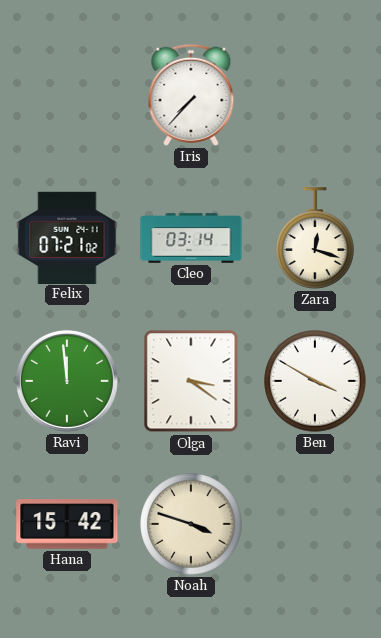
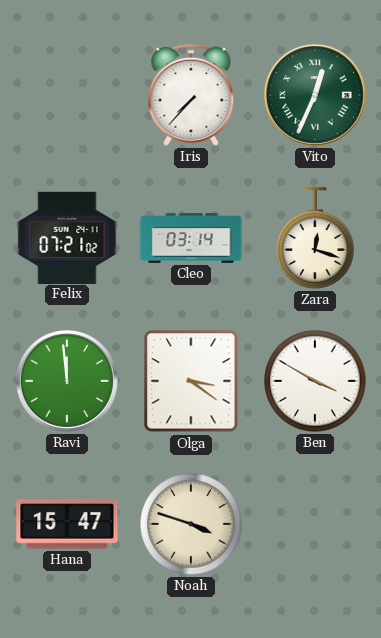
Vito: none -> 12:34
Hana: 15:42 -> 15:47
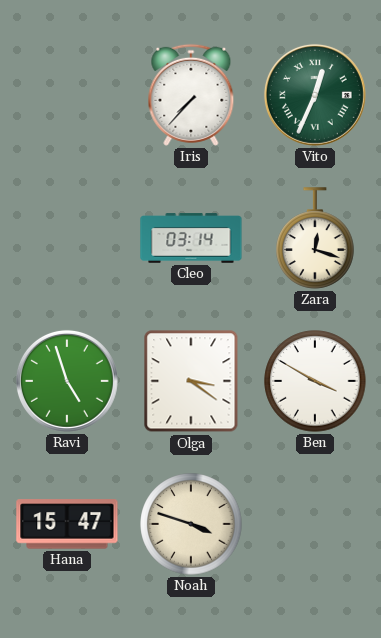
Felix: 07:21 -> none
Ravi: 11:59 -> 4:57
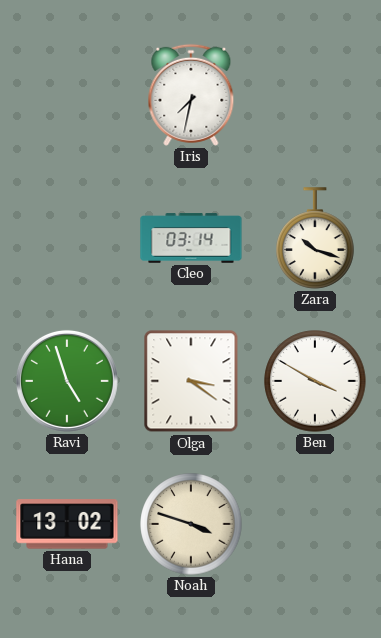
Iris: 7:37 -> 7:32
Vito: 12:34 -> none
Zara: 12:18 -> 10:18
Hana: 15:47 -> 13:02
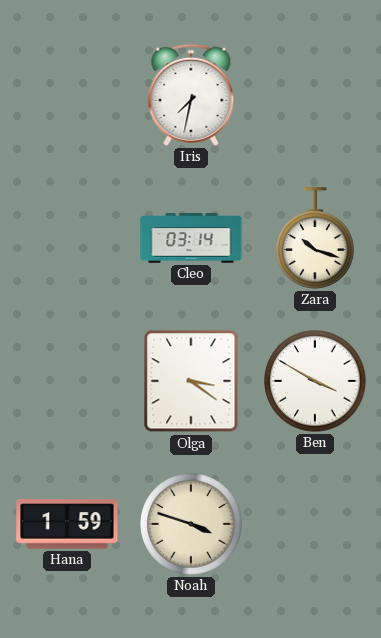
Ravi: 4:57 -> none
Hana: 13:02 -> 1:59
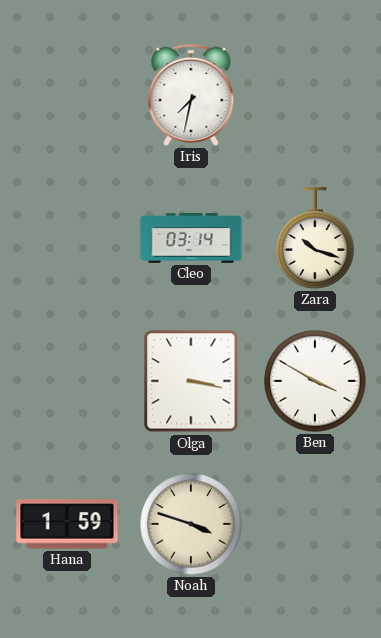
Olga: 3:21 -> 3:17
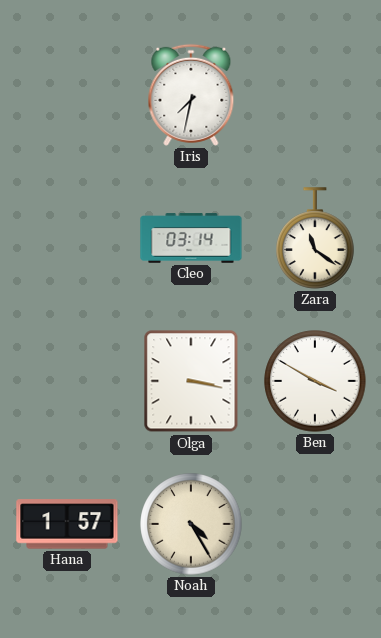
Zara: 10:18 -> 11:21
Hana: 1:59 -> 1:57
Noah: 3:48 -> 4:25
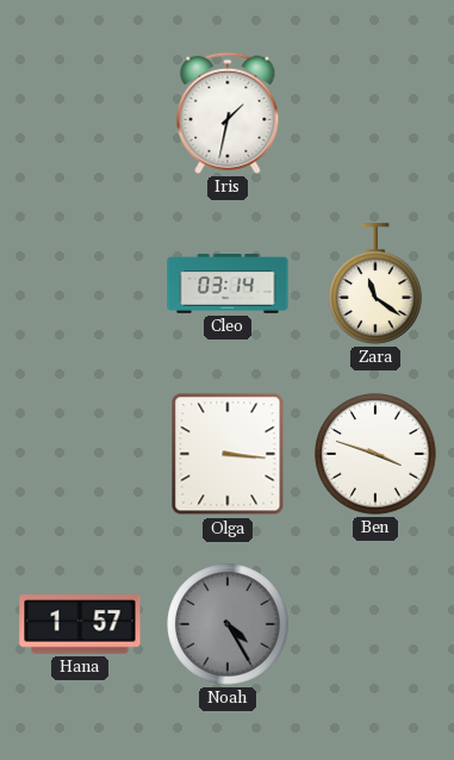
Iris: 7:32 -> 1:32
Olga: 3:17 -> 3:16
Ben: 3:50 -> 3:48
Noah dial: cream -> grey
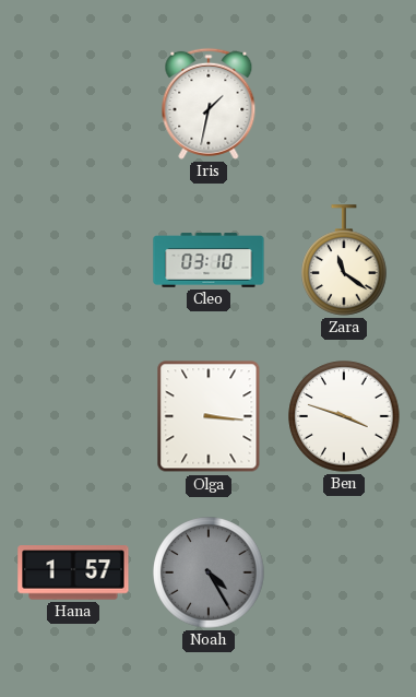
Cleo: 03:14 -> 03:10
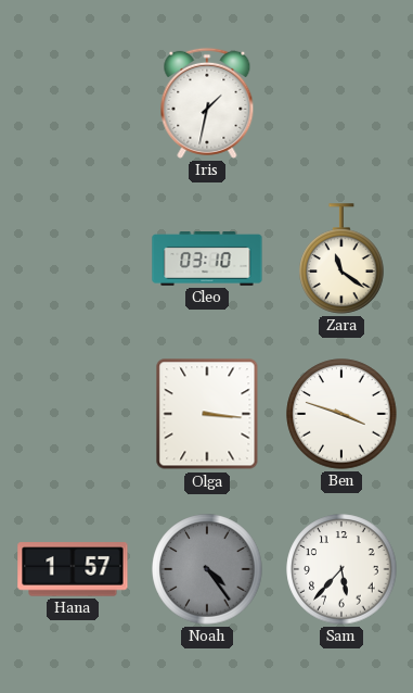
Noah: 4:25 -> 4:24
Sam: none -> 5:37
